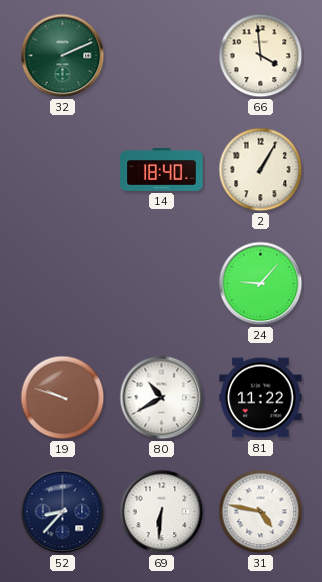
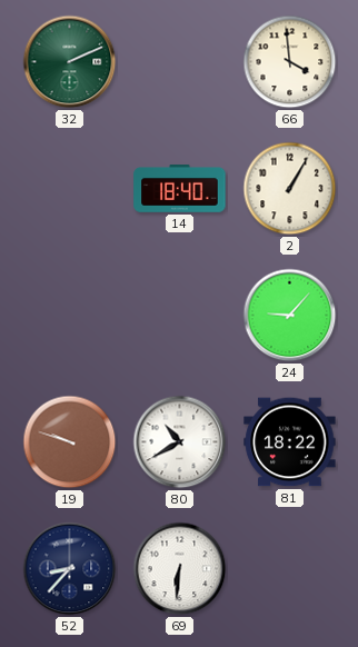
81: 11:22 -> 18:22
31: 4:47 -> none
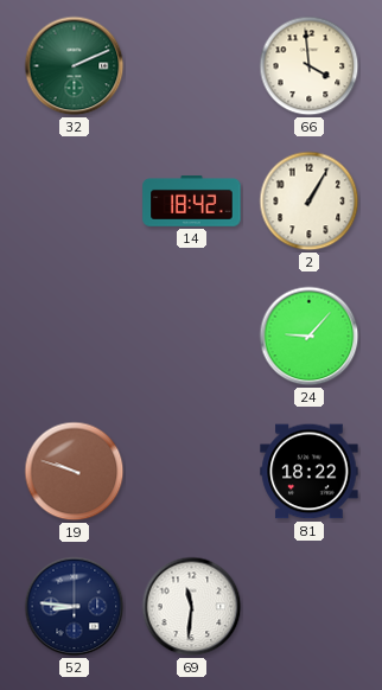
14: 18:40 -> 18:42
80: 10:40 -> none
52: 8:37 -> 8:46
69: 6:31 -> 11:31
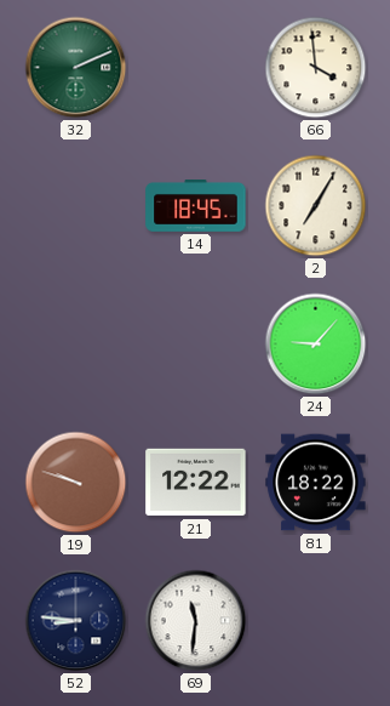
14: 18:42 -> 18:45
2: 1:05 -> 7:05
21: none -> 12:22
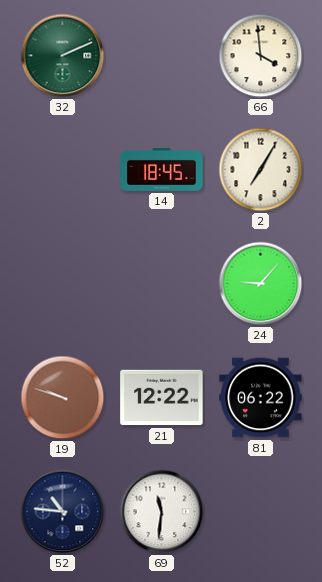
81: 18:22 -> 06:22
52: 8:46 -> 10:46
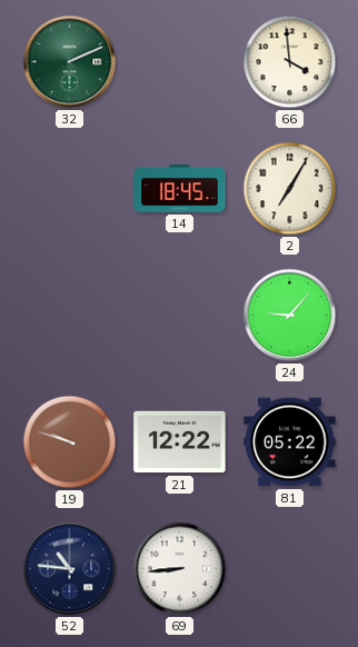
81: 06:22 -> 05:22
69: 11:31 -> 8:44
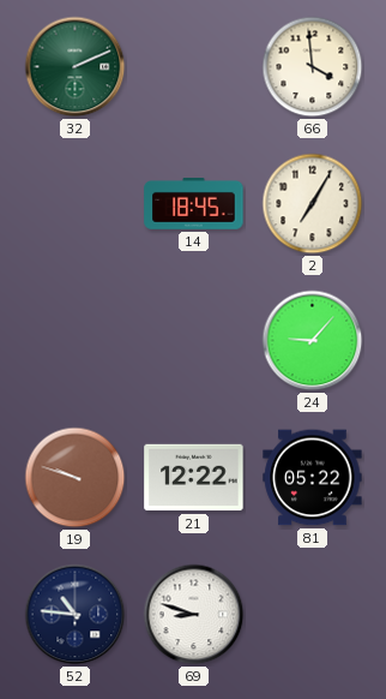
69: 8:44 -> 8:48
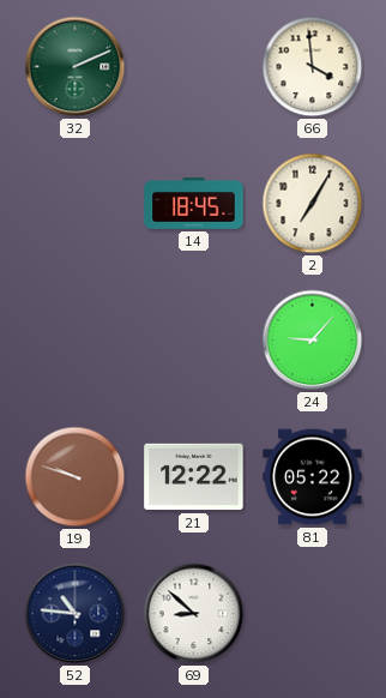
69: 8:48 -> 8:52
